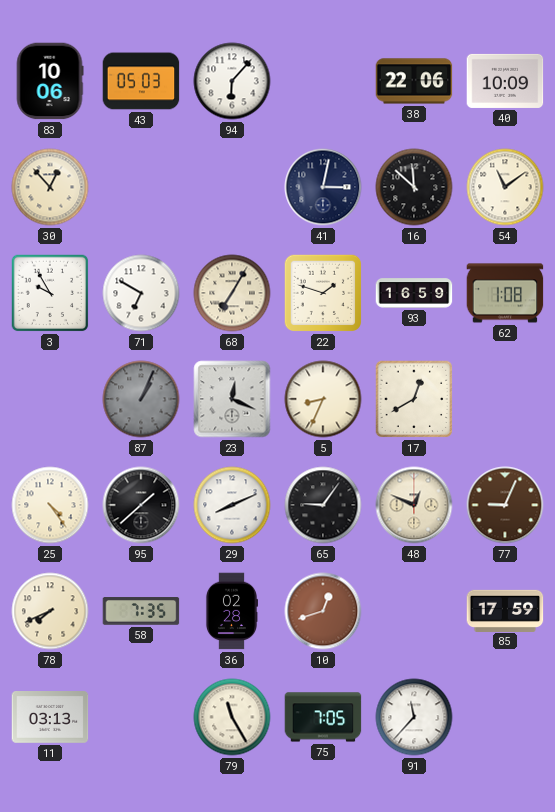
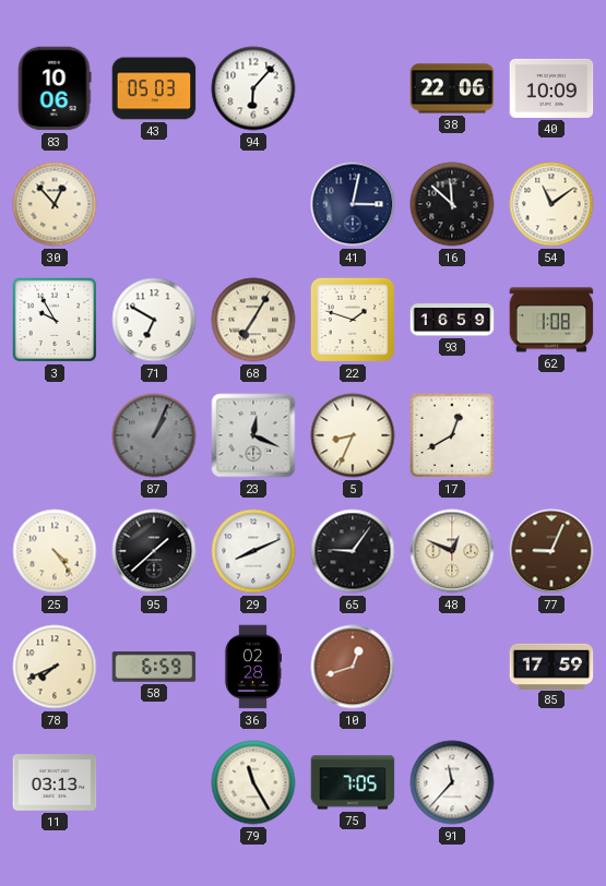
58: 7:35 -> 6:59
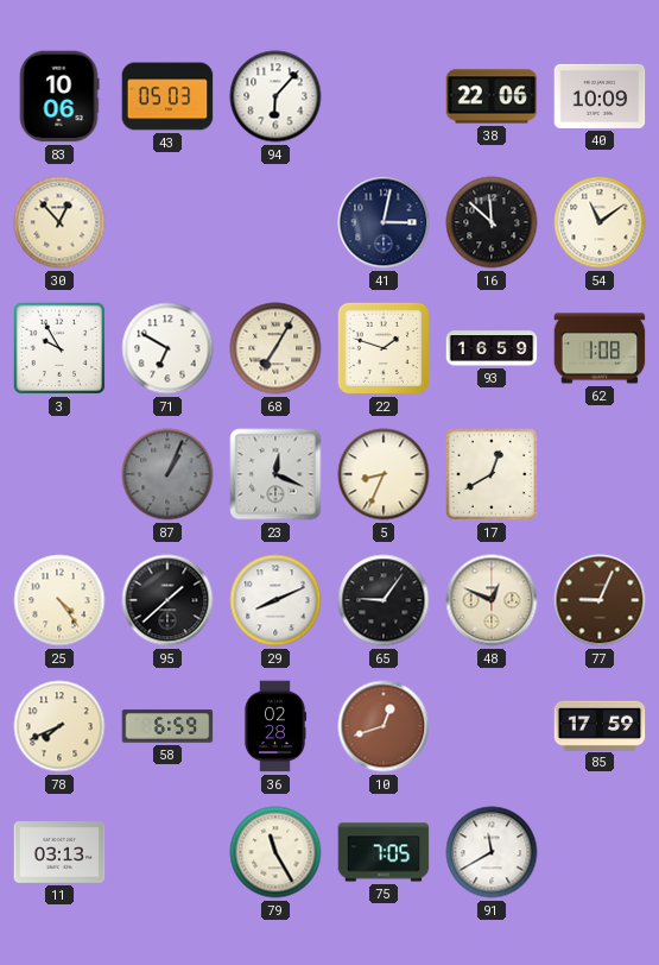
91: 11:37 -> 11:40
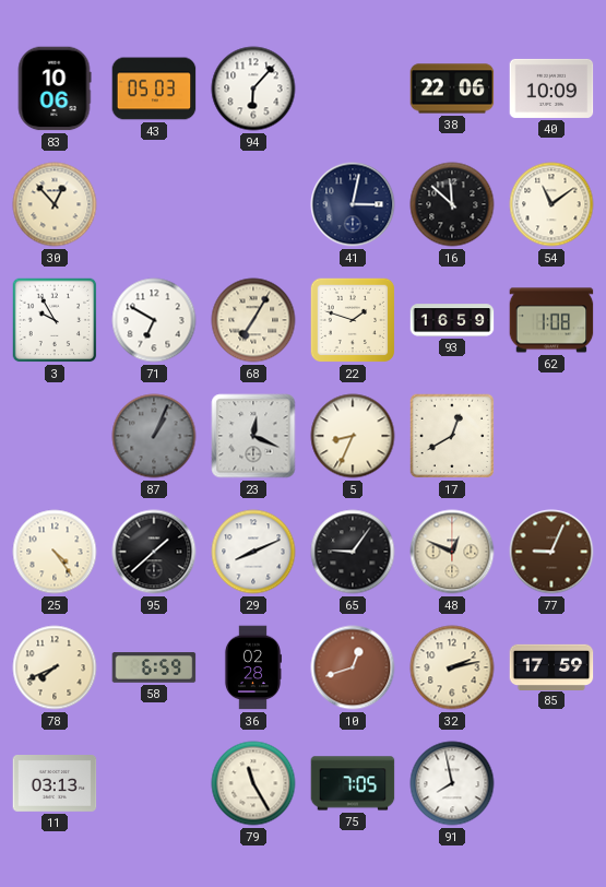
32: none -> 2:13
91: 11:40 -> 7:58
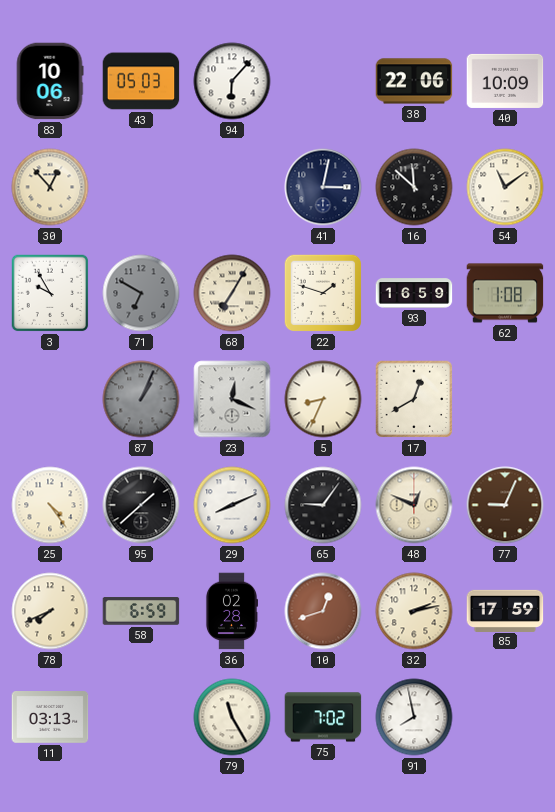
71 dial: white -> grey
75: 7:05 -> 7:02
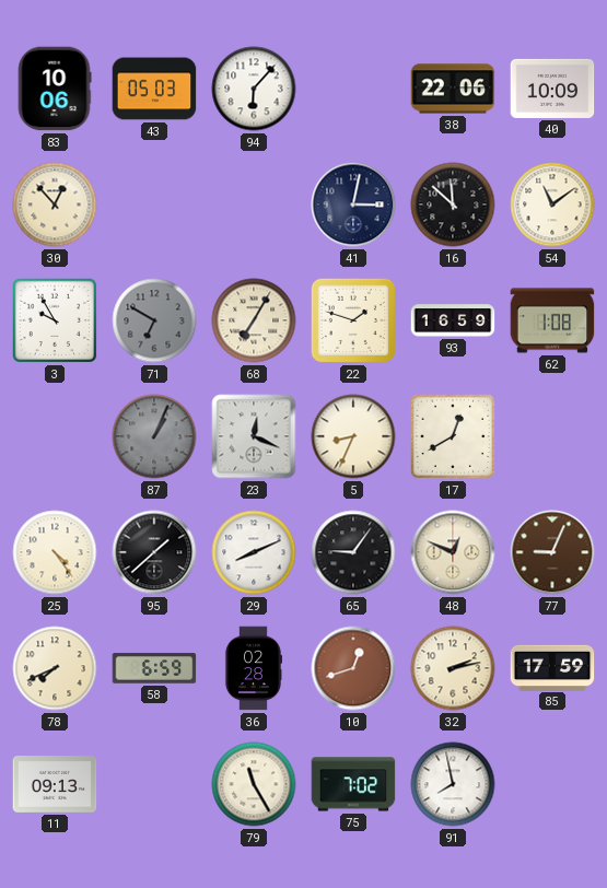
11: 03:13 -> 09:13
